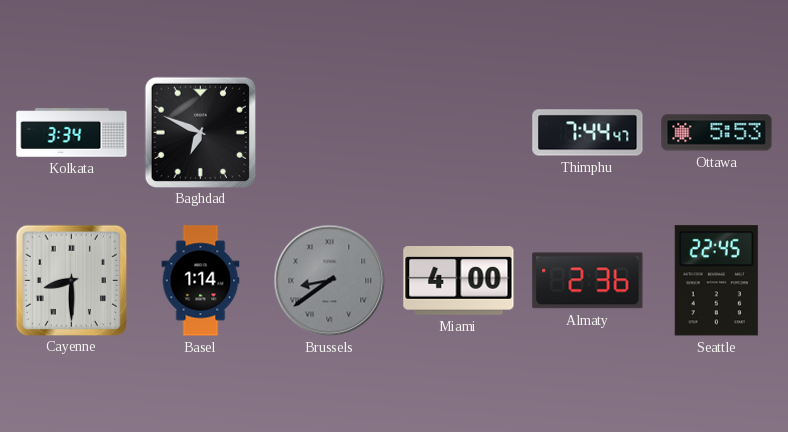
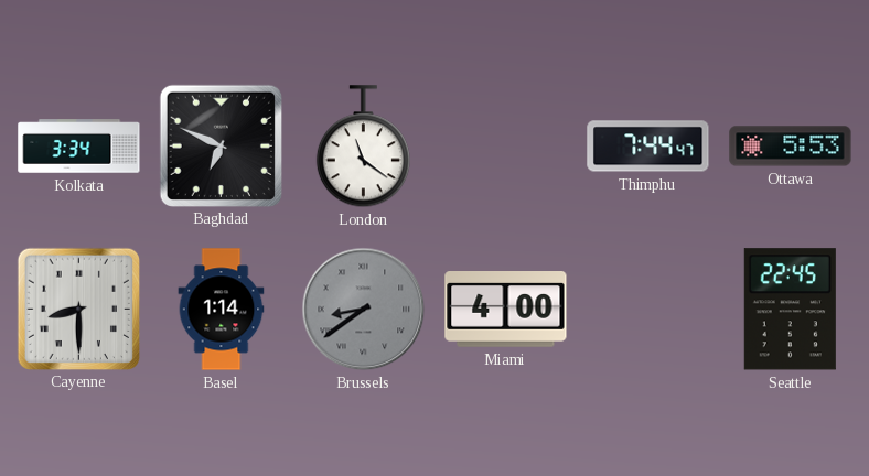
London: none -> 11:21
Almaty: 2:36 -> none
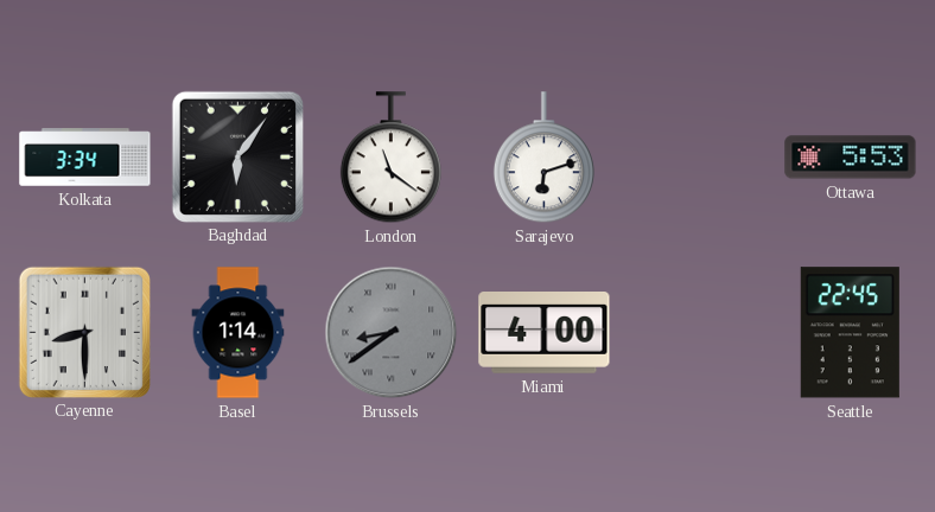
Baghdad: 6:49 -> 6:06
Sarajevo: none -> 6:12
Thimphu: 7:44 -> none
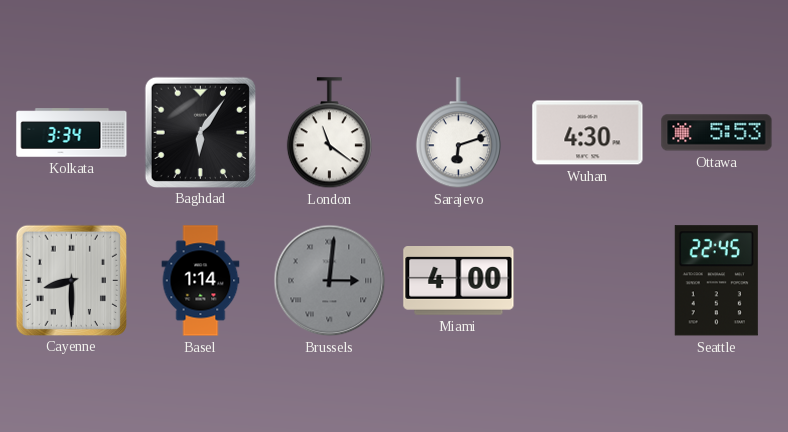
Wuhan: none -> 4:30
Brussels: 8:39 -> 3:01
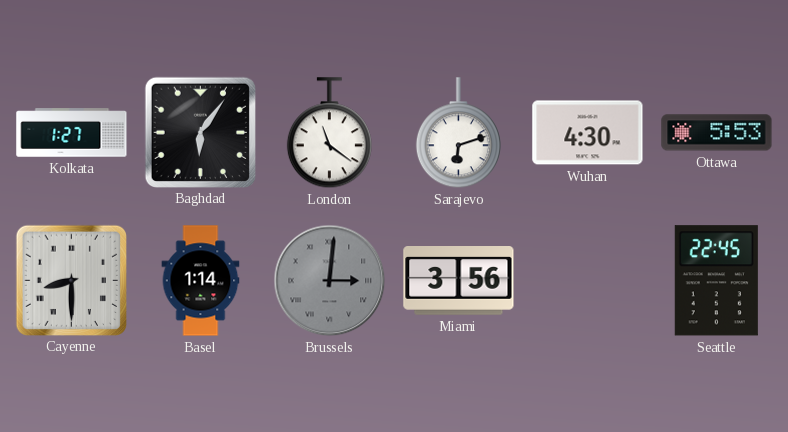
Kolkata: 3:34 -> 1:27
Miami: 4:00 -> 3:56
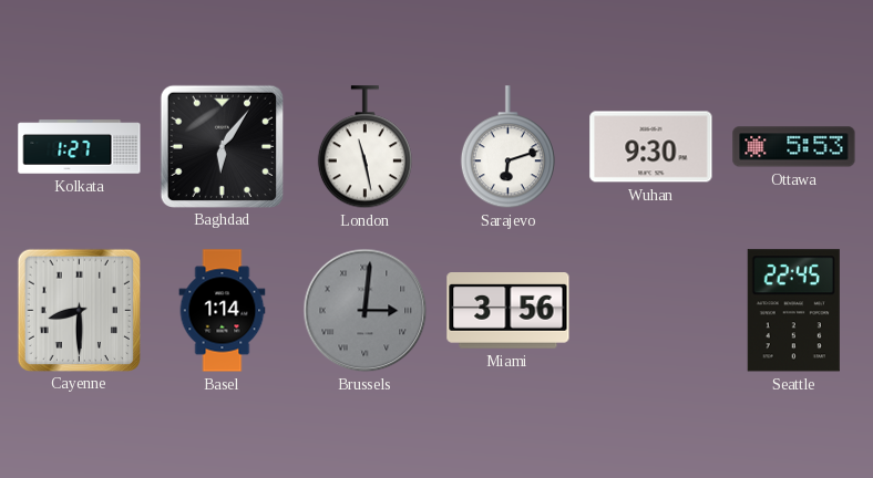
London: 11:21 -> 11:28
Wuhan: 4:30 -> 9:30
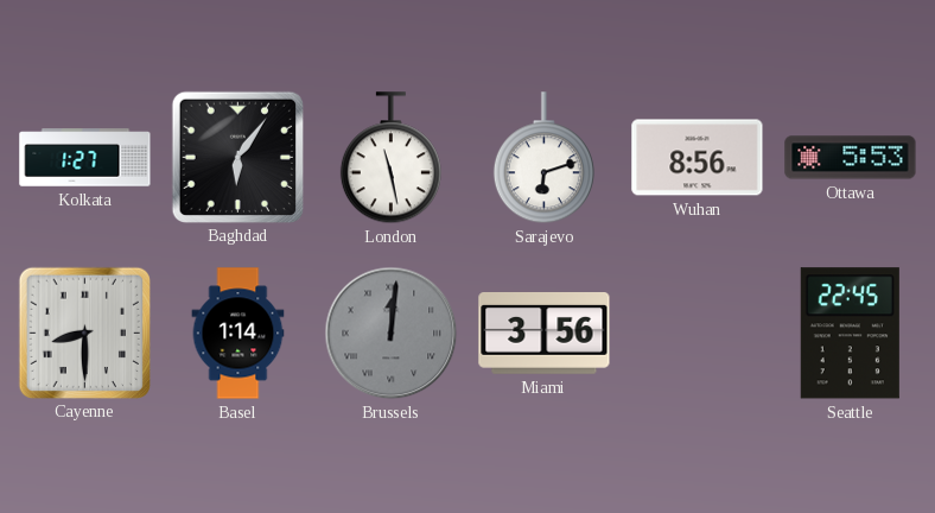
Wuhan: 9:30 -> 8:56
Brussels: 3:01 -> 12:01
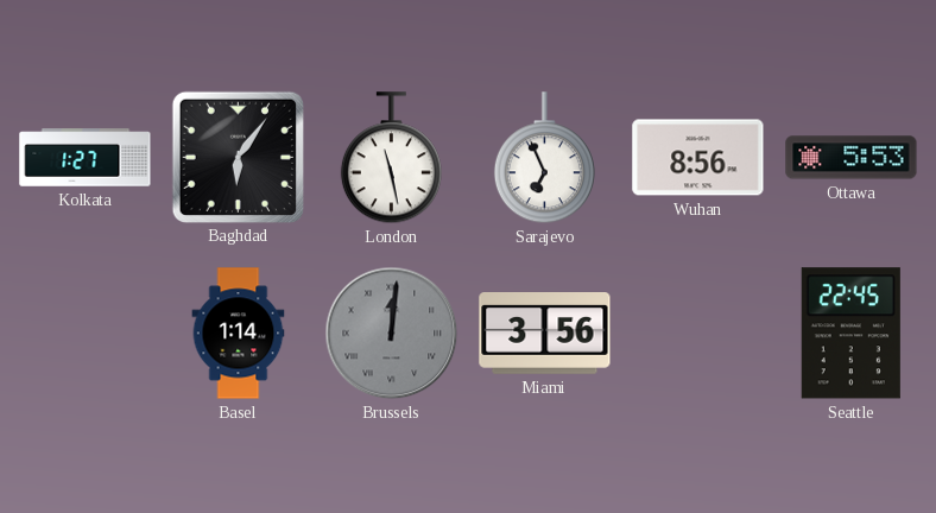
Sarajevo: 6:12 -> 6:56
Cayenne: 8:30 -> none
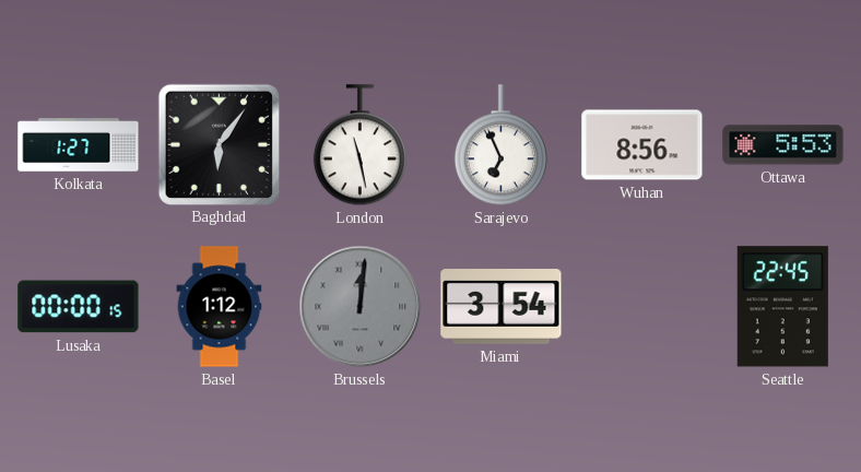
Lusaka: none -> 00:00
Basel: 1:14 -> 1:12
Miami: 3:56 -> 3:54
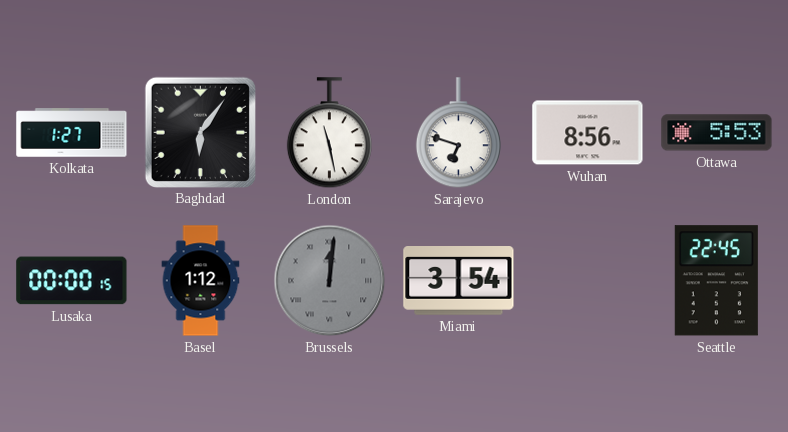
Sarajevo: 6:56 -> 6:48
